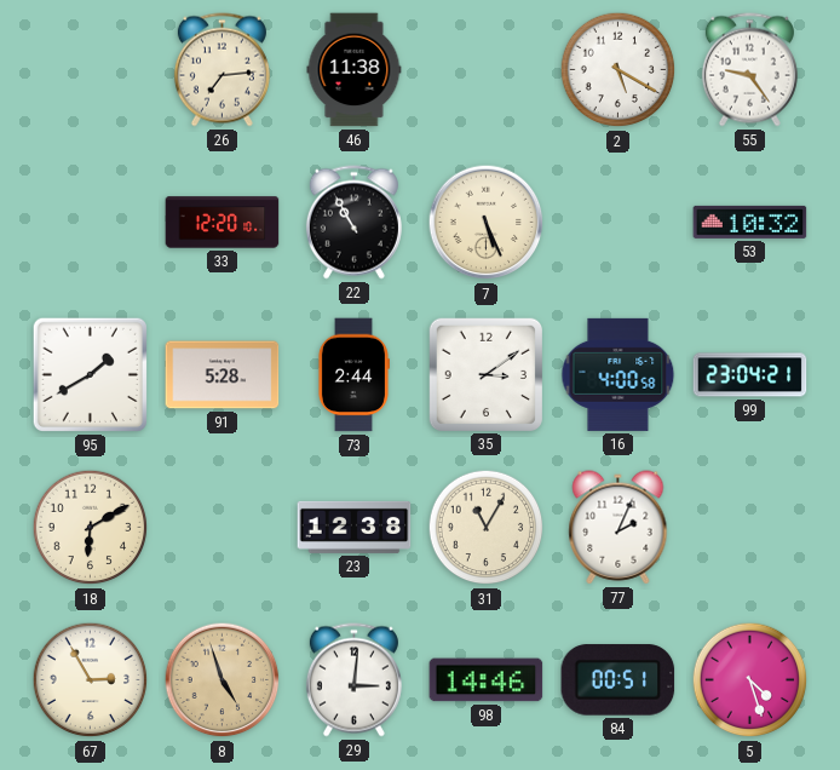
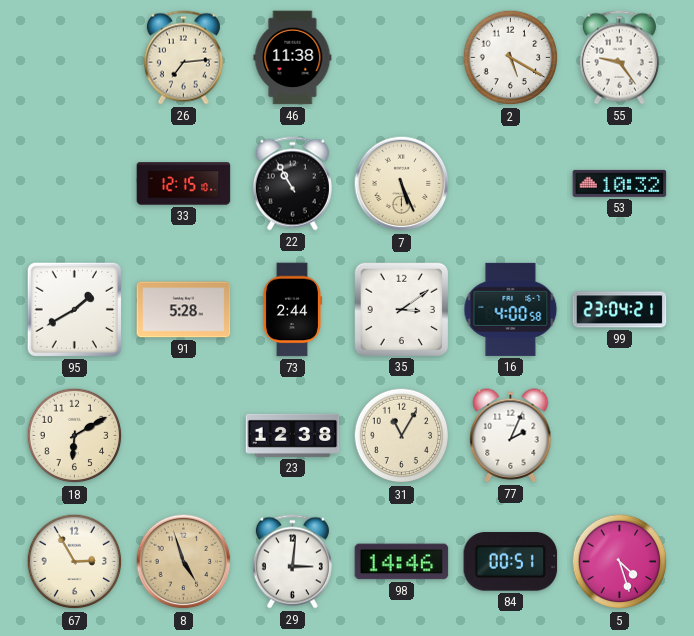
33: 12:20 -> 12:15
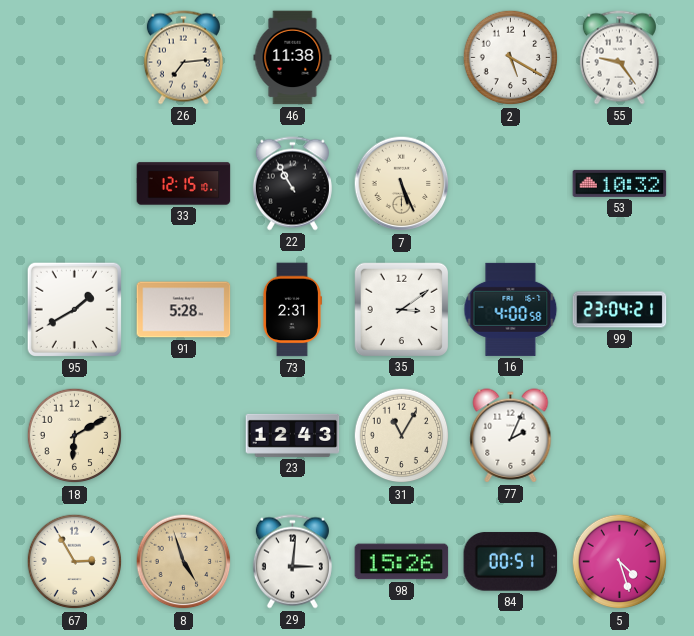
73: 2:44 -> 2:31
23: 12:38 -> 12:43
98: 14:46 -> 15:26
